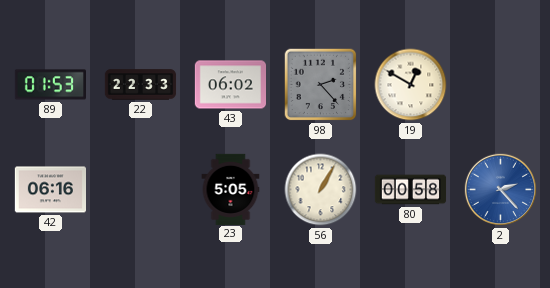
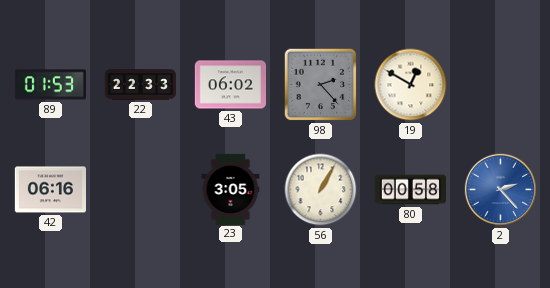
23: 5:05 -> 3:05
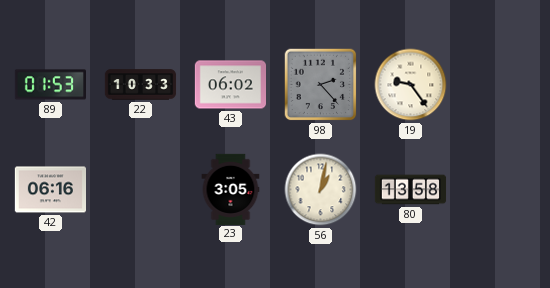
22: 22:33 -> 10:33
19: 12:50 -> 9:24
56: 1:05 -> 1:02
80: 00:58 -> 13:58
2: 2:23 -> none
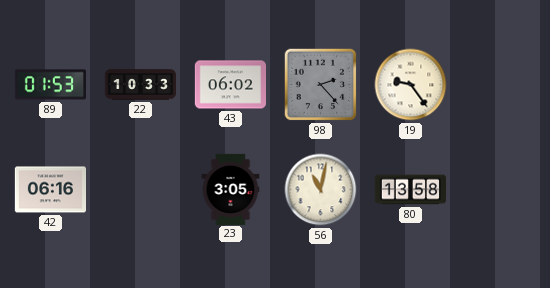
56: 1:02 -> 11:02
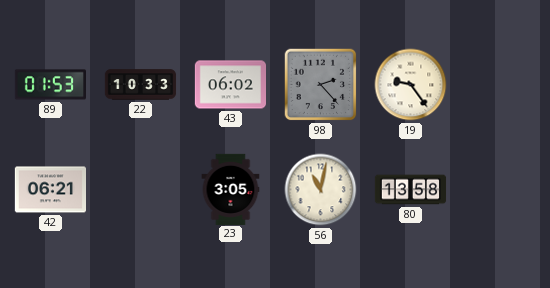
42: 06:16 -> 06:21
